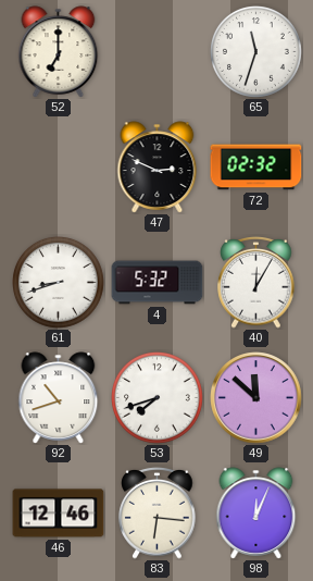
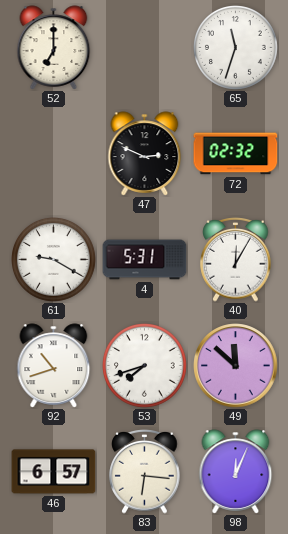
61: 8:42 -> 9:20
4: 5:32 -> 5:31
46: 12:46 -> 6:57
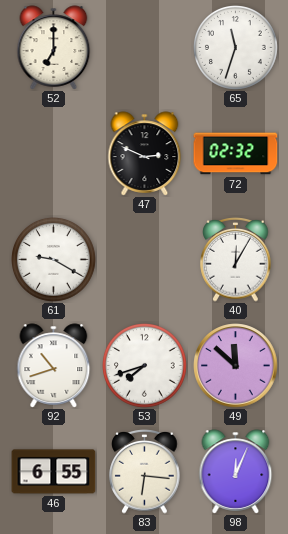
4: 5:31 -> none
46: 6:57 -> 6:55
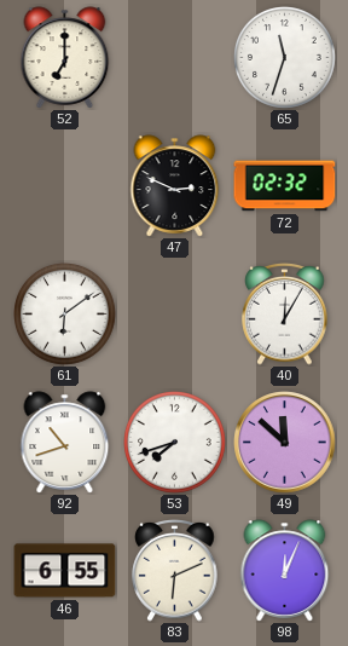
61: 9:20 -> 6:09
83: 6:16 -> 6:11
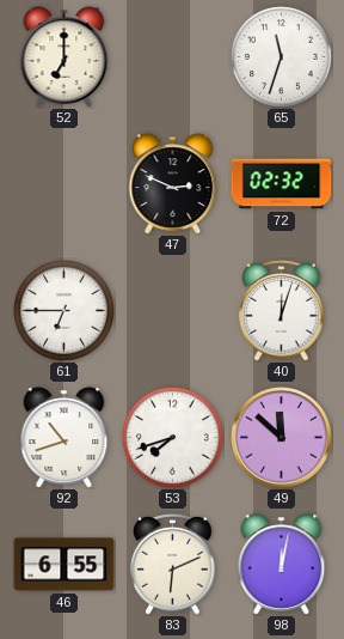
61: 6:09 -> 6:45
40: 12:05 -> 12:03
98: 12:04 -> 12:02
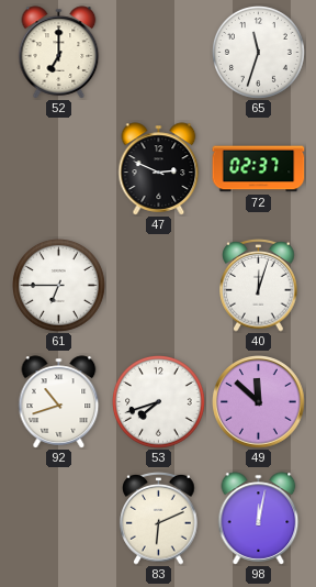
72: 02:32 -> 02:37
46: 6:55 -> none
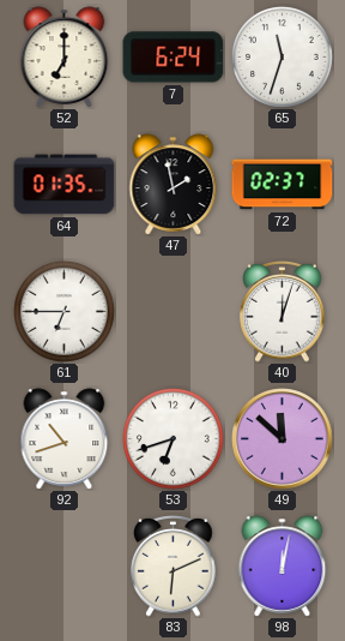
7: none -> 6:24
64: none -> 01:35
47: 2:49 -> 1:58
53: 7:42 -> 6:42
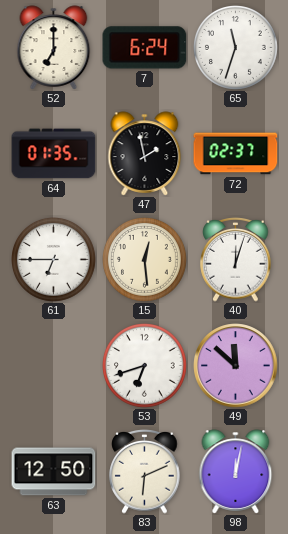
15: none -> 12:29
92: 10:42 -> none
63: none -> 12:50
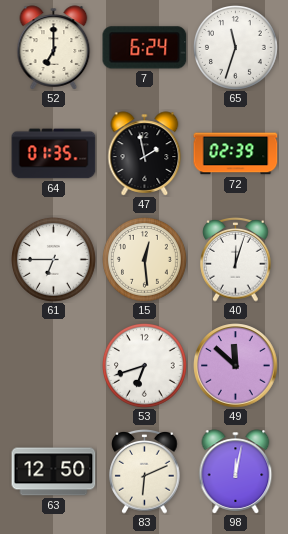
72: 02:37 -> 02:39
